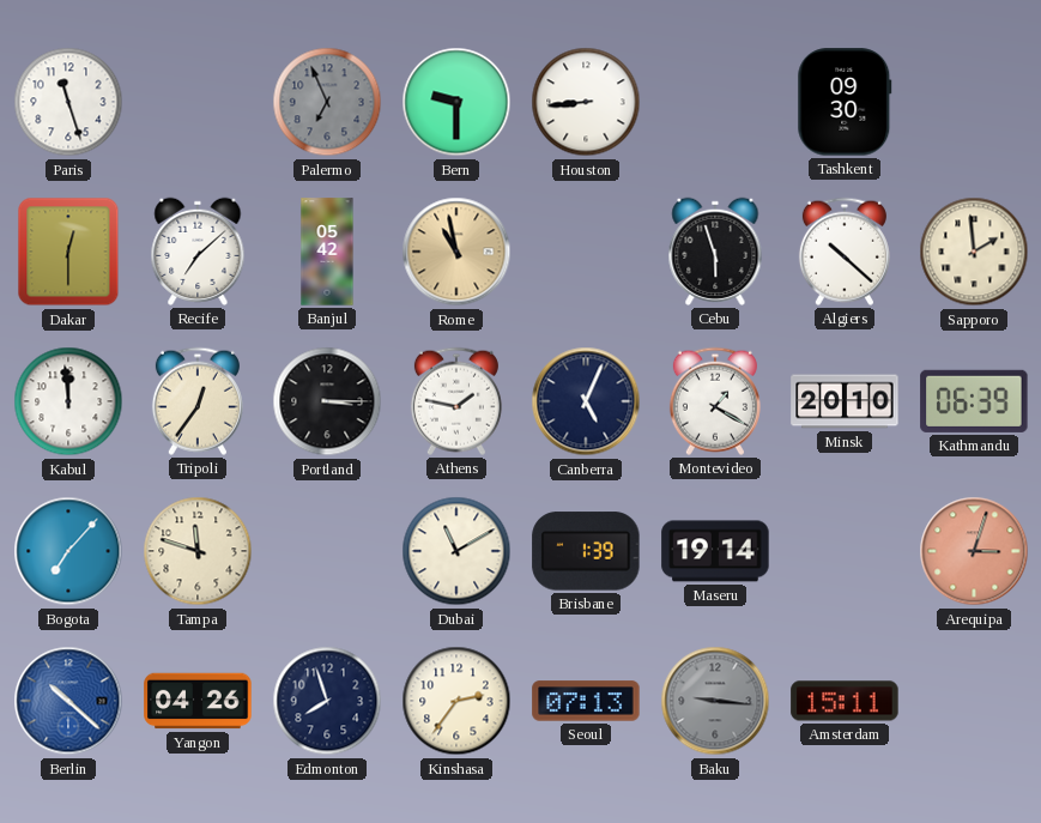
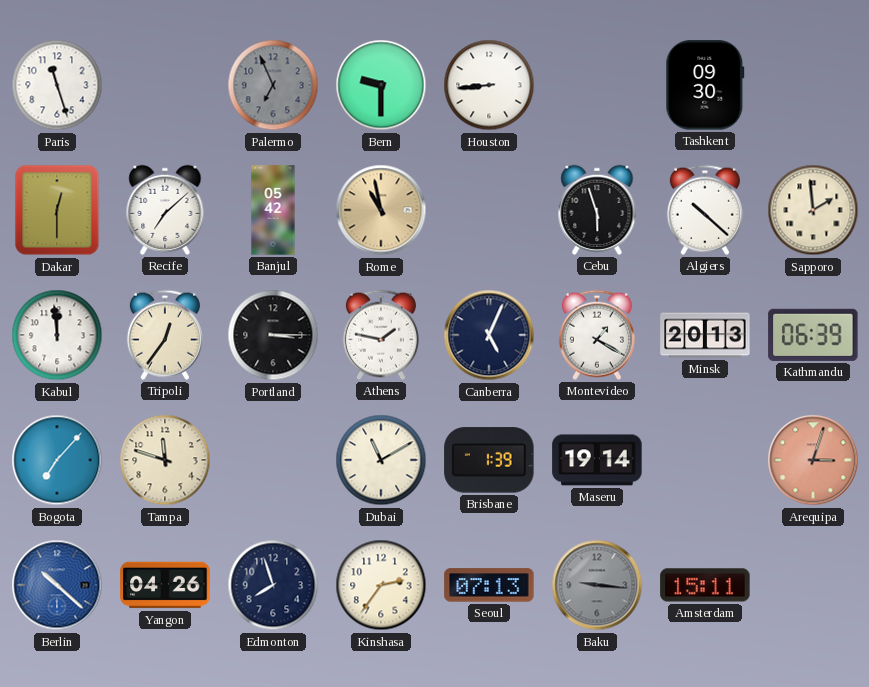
Minsk: 20:10 -> 20:13
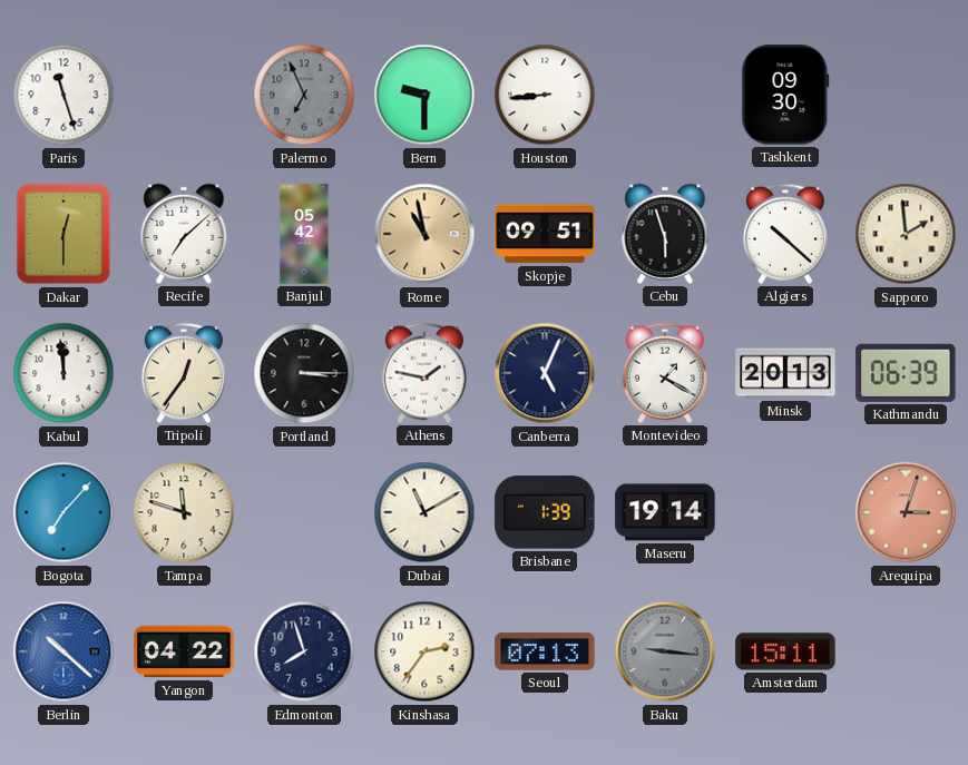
Skopje: none -> 09:51
Yangon: 04:26 -> 04:22
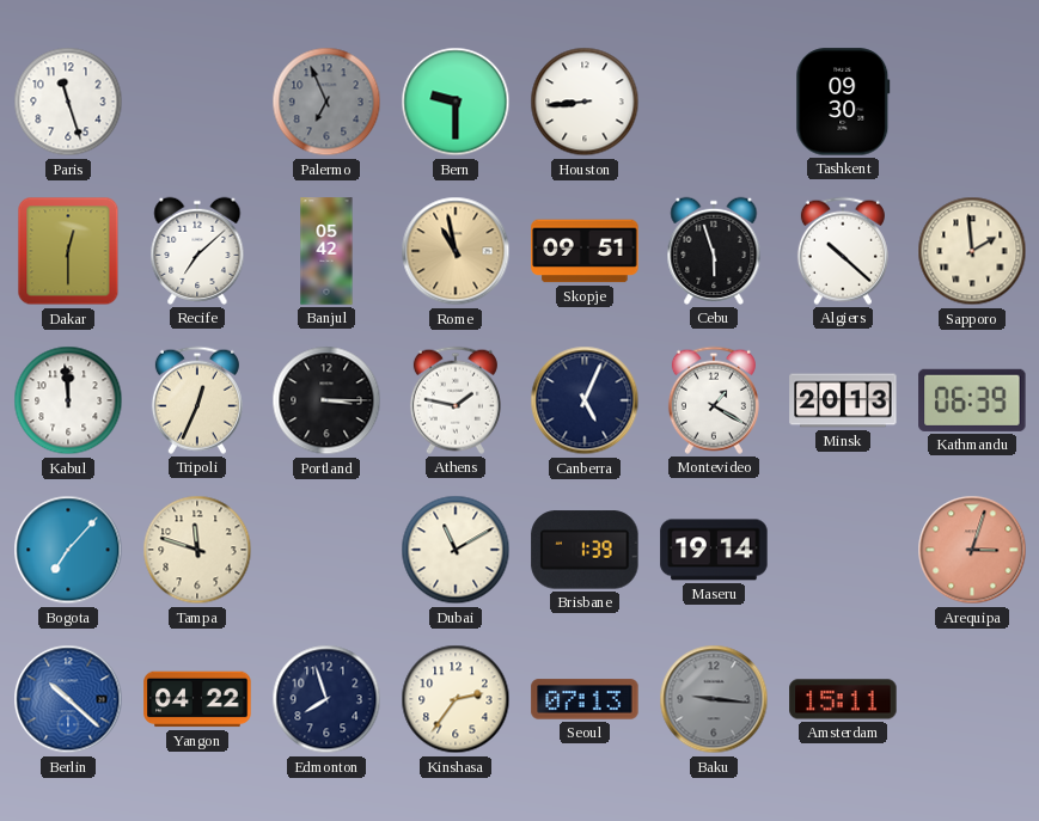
Tripoli: 12:36 -> 12:34
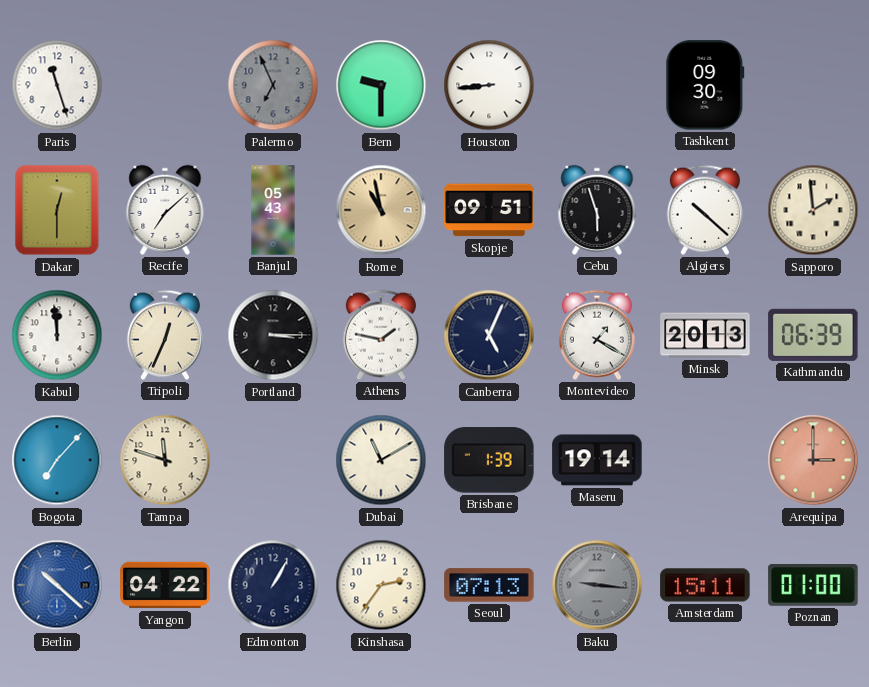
Banjul: 05:42 -> 05:43
Arequipa: 3:03 -> 3:00
Edmonton: 7:57 -> 1:05
Poznan: none -> 01:00
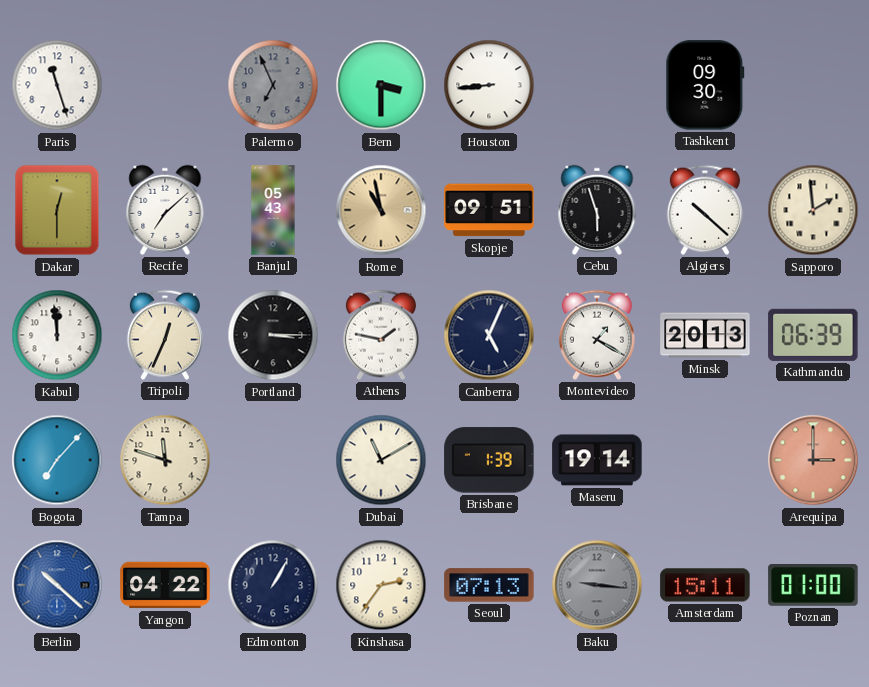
Bern: 9:30 -> 3:30
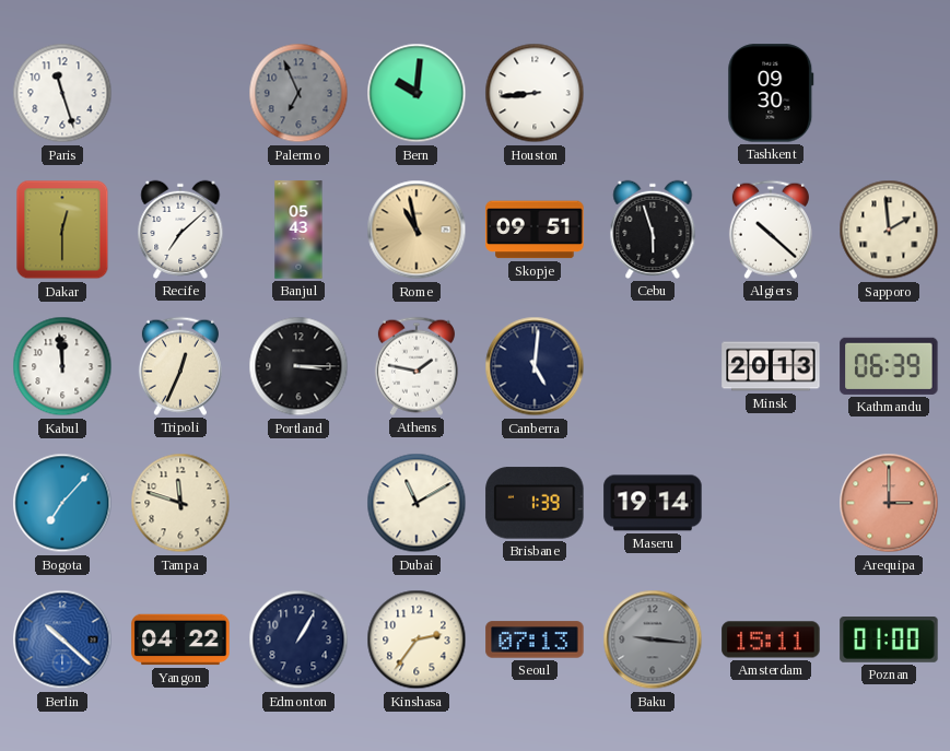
Bern: 3:30 -> 10:01
Canberra: 5:04 -> 5:01
Montevideo: 1:20 -> none
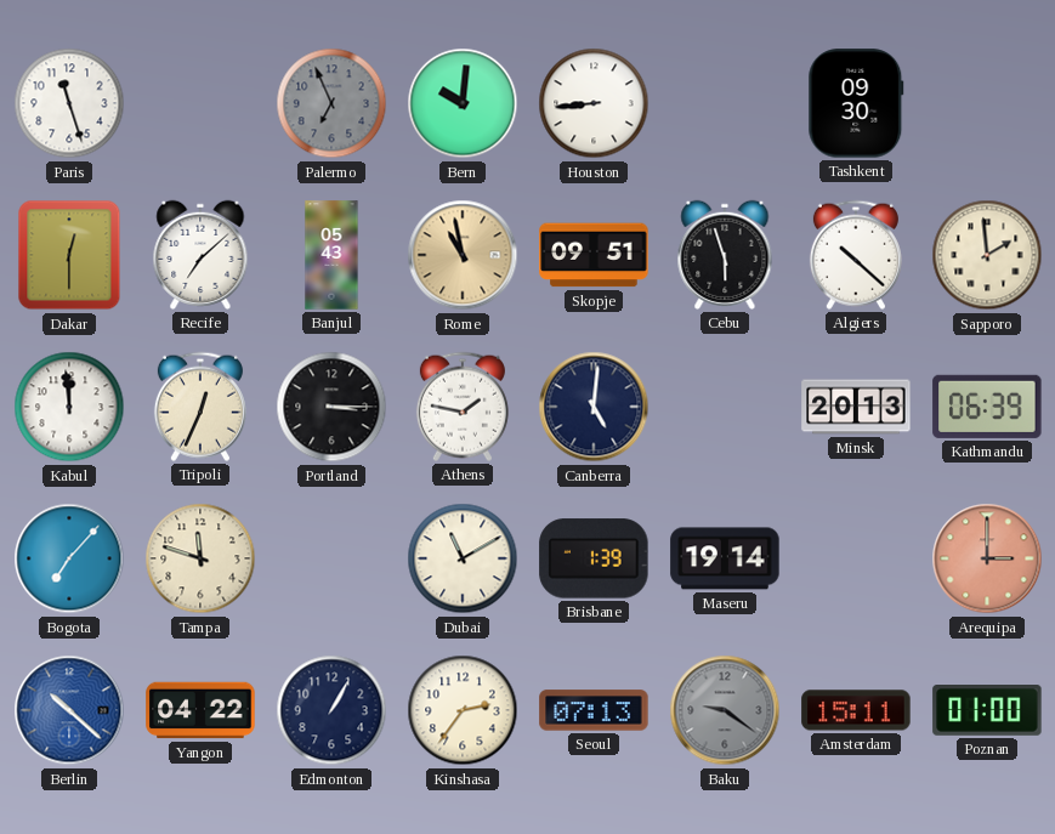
Baku: 9:16 -> 9:21
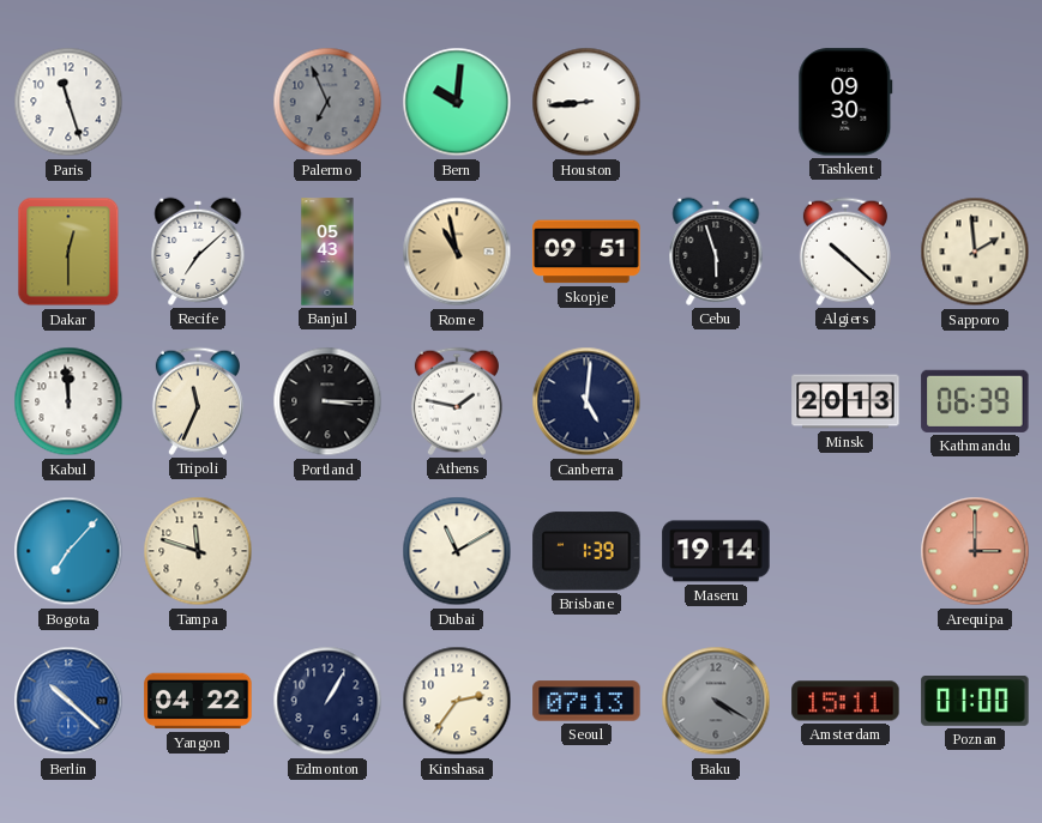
Tripoli: 12:34 -> 11:34
Baku: 9:21 -> 4:20
